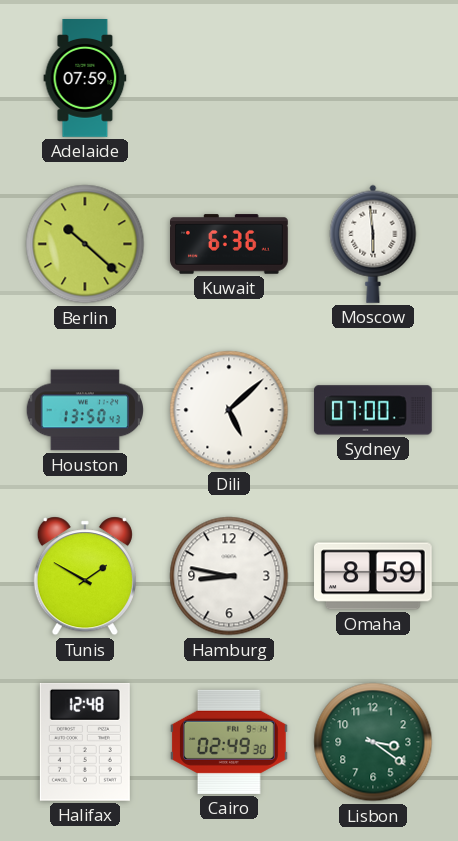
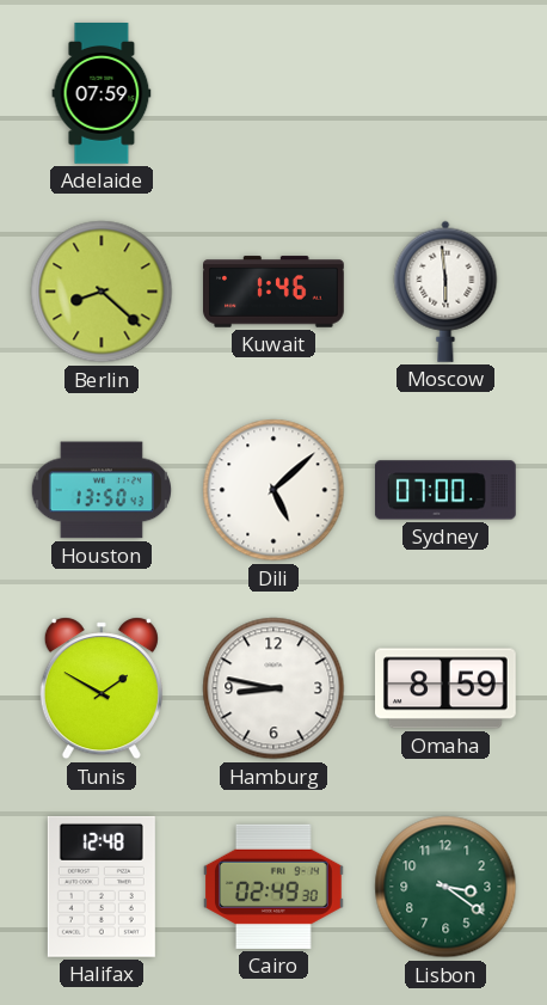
Berlin: 10:22 -> 8:22
Kuwait: 6:36 -> 1:46
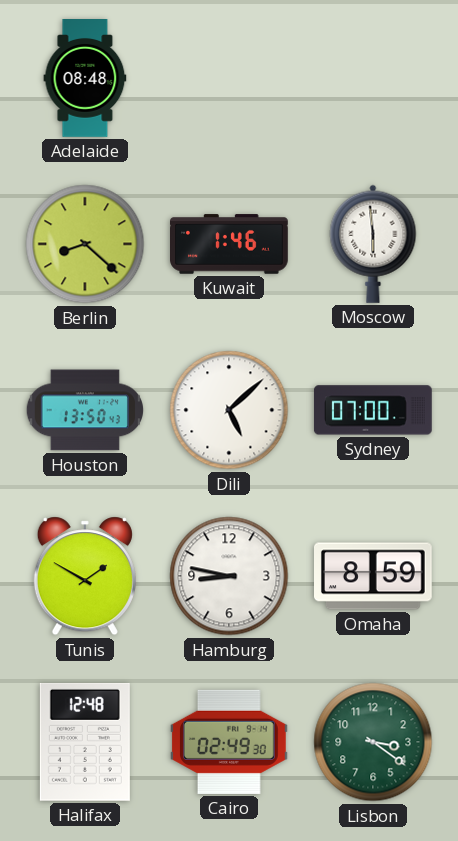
Adelaide: 07:59 -> 08:48
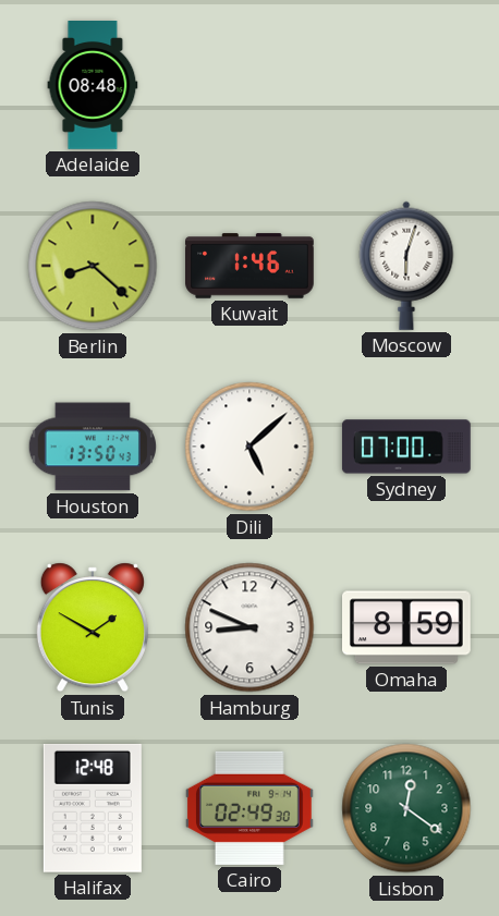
Moscow: 5:59 -> 6:03
Hamburg: 8:47 -> 8:49
Lisbon: 3:21 -> 12:21
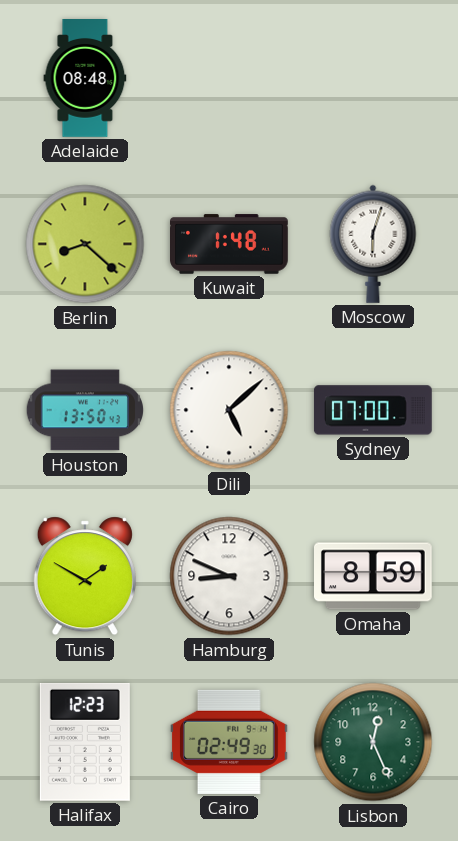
Kuwait: 1:46 -> 1:48
Halifax: 12:48 -> 12:23
Lisbon: 12:21 -> 12:26
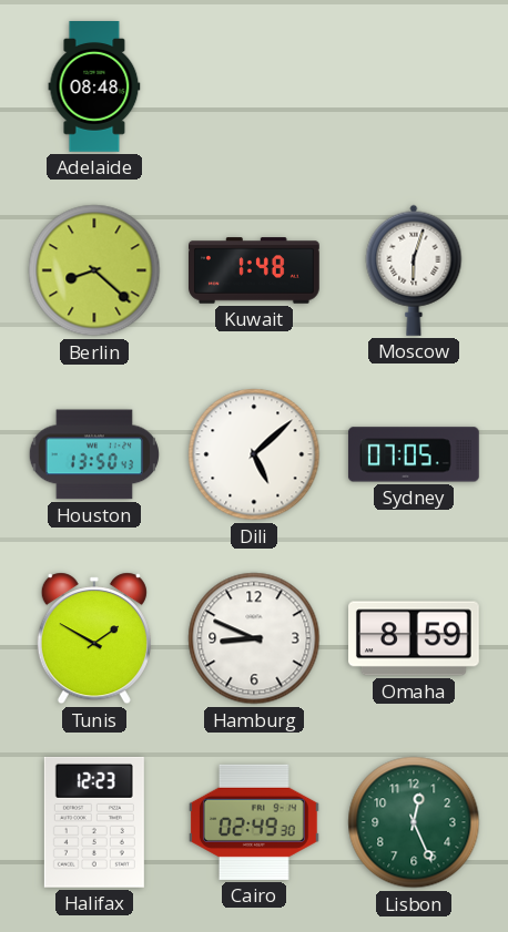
Sydney: 07:00 -> 07:05
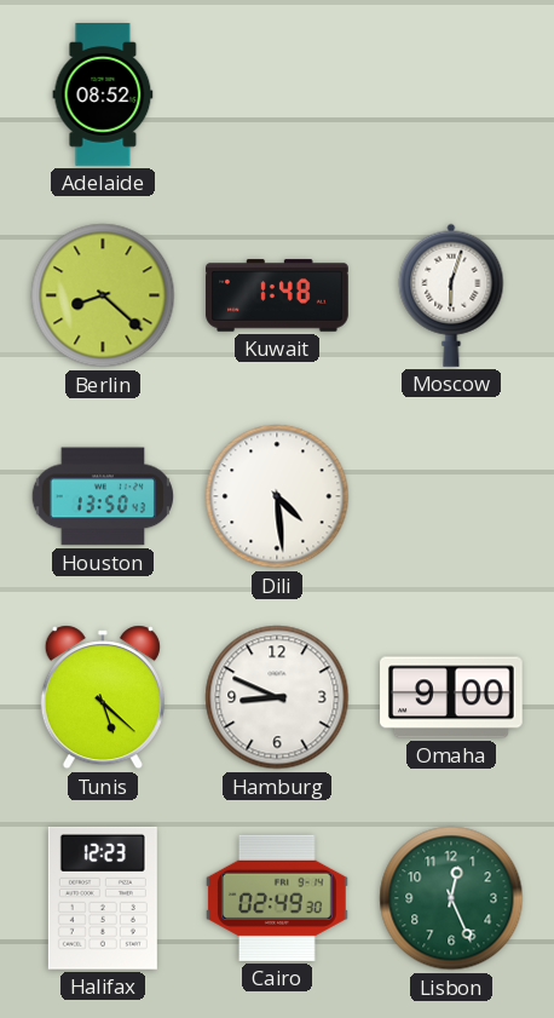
Adelaide: 08:48 -> 08:52
Dili: 5:08 -> 4:29
Sydney: 07:05 -> none
Tunis: 1:50 -> 5:22
Omaha: 8:59 -> 9:00
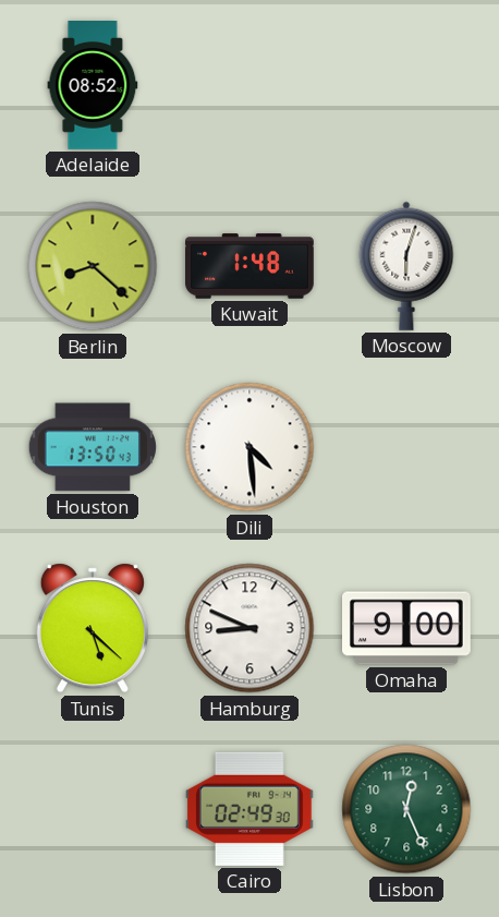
Halifax: 12:23 -> none
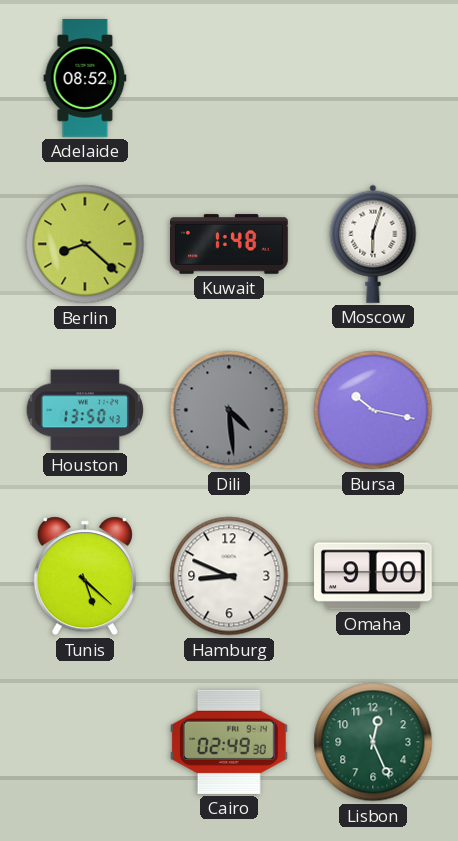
Dili dial: white -> grey
Bursa: none -> 10:17
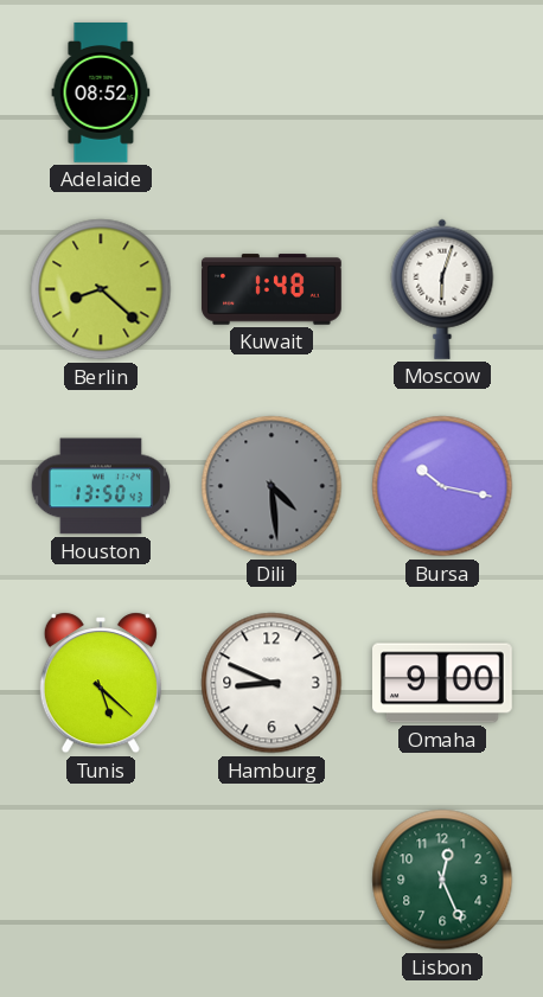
Cairo: 02:49 -> none
